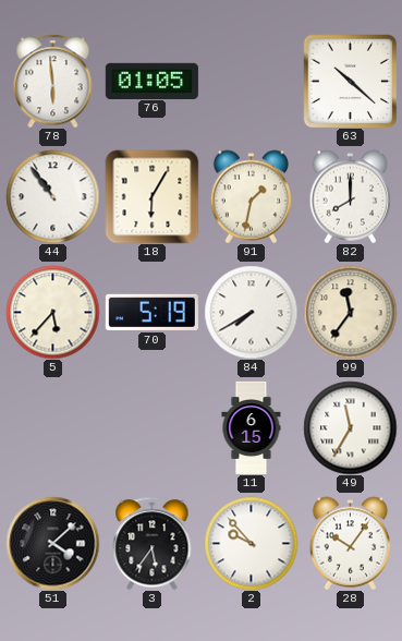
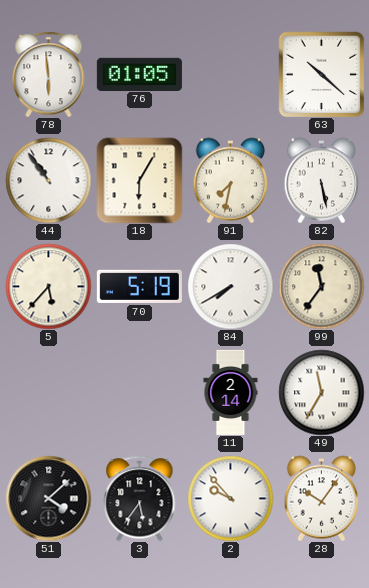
91: 1:32 -> 7:32
82: 8:00 -> 5:28
11: 6:15 -> 2:14
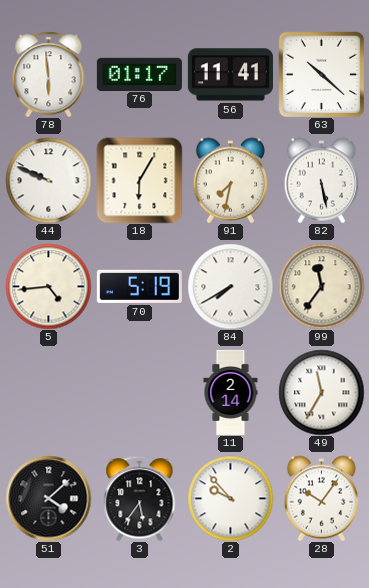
76: 01:05 -> 01:17
56: none -> 11:41
44: 10:54 -> 9:49
5: 5:37 -> 4:44
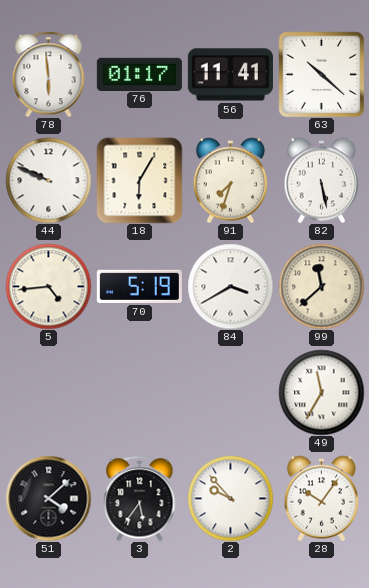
91: 7:32 -> 7:33
84: 7:40 -> 3:40
99: 11:36 -> 11:38
11: 2:14 -> none
